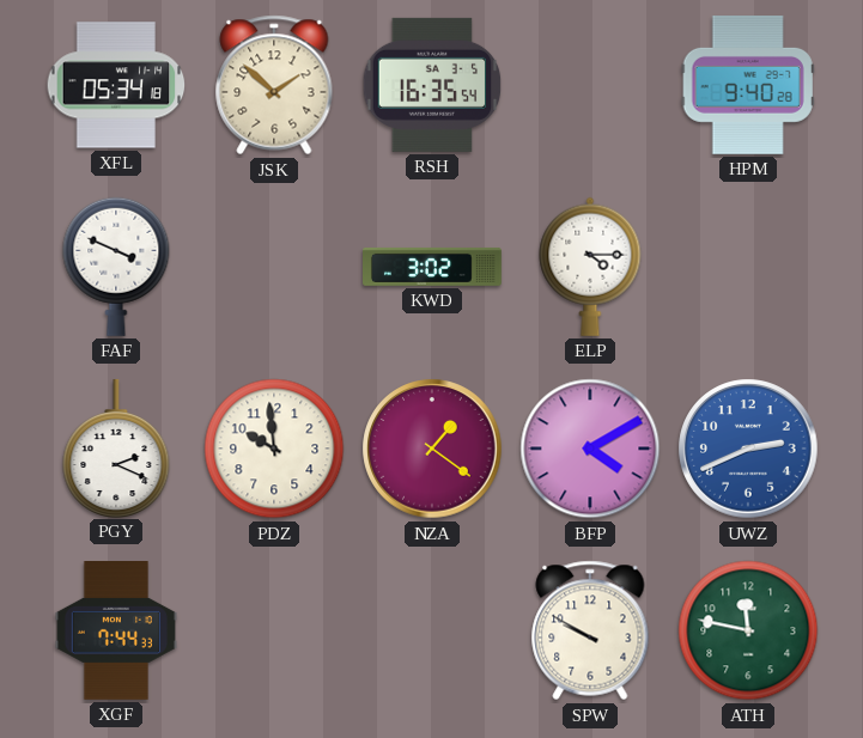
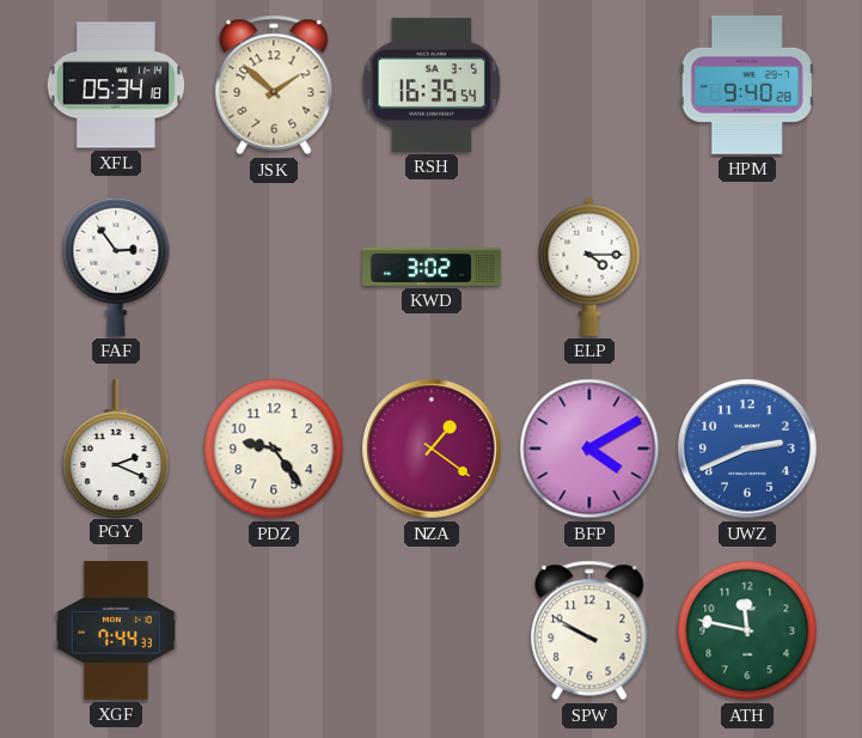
FAF: 3:49 -> 2:54
PDZ: 9:59 -> 9:24
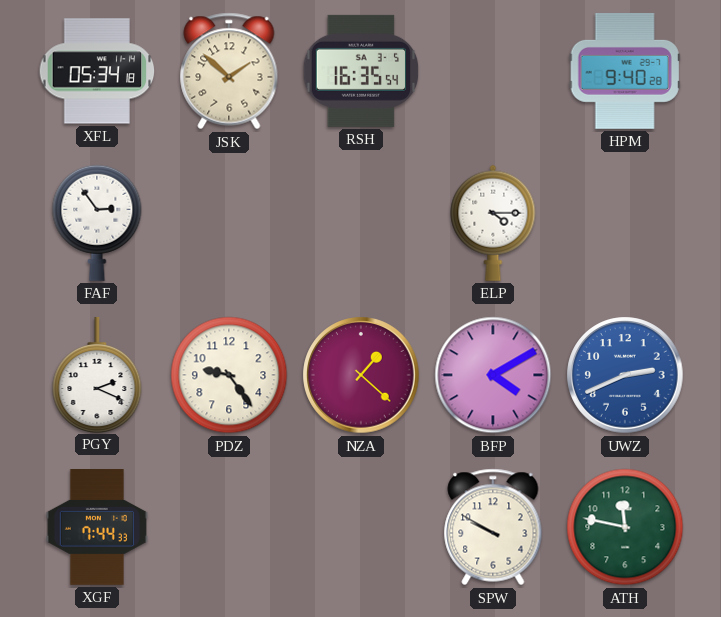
KWD: 3:02 -> none
NZA: 1:21 -> 1:22
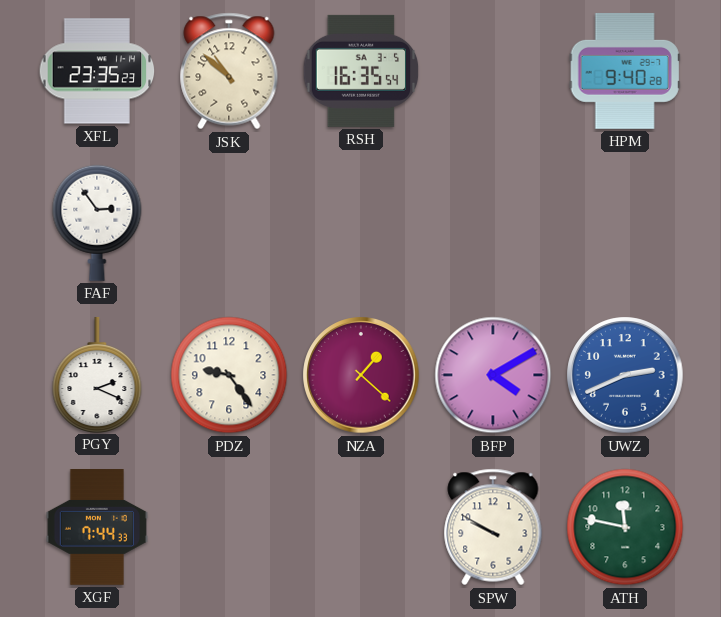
XFL: 05:34 -> 23:35
JSK: 1:52 -> 10:52
ELP: 4:15 -> none
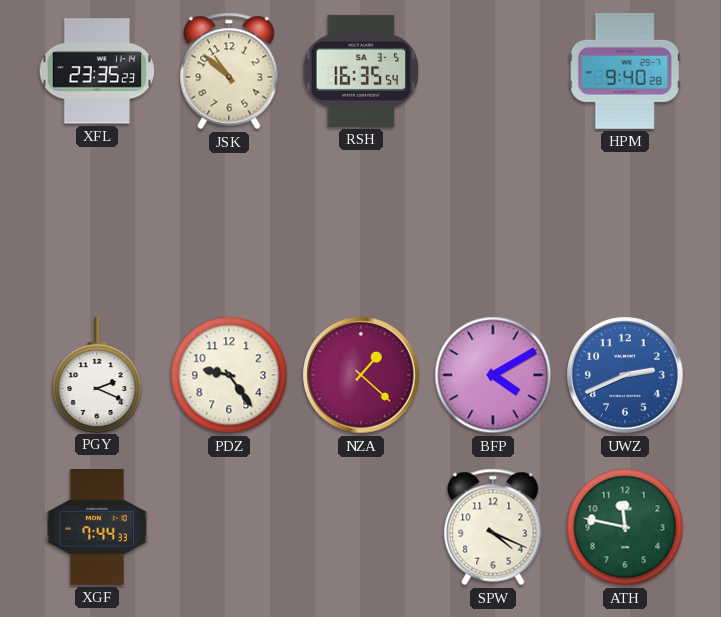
FAF: 2:54 -> none
SPW: 9:50 -> 4:19
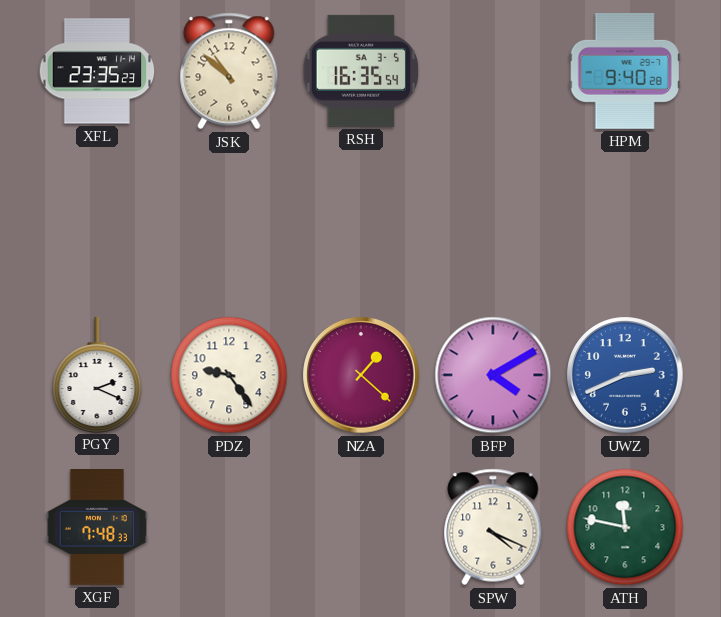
XGF: 7:44 -> 7:48
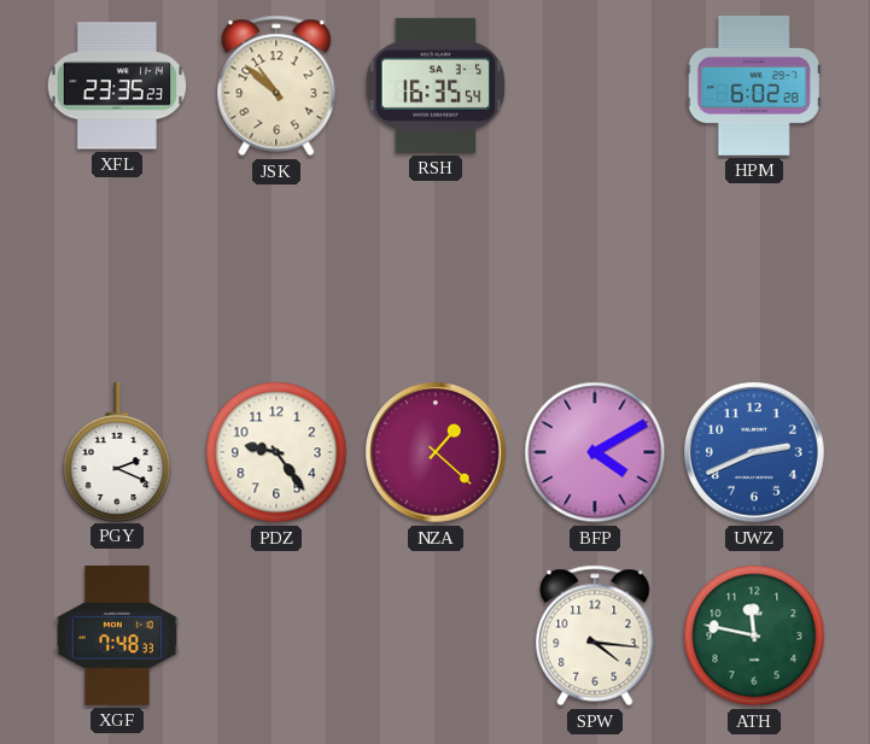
HPM: 9:40 -> 6:02
SPW: 4:19 -> 4:16
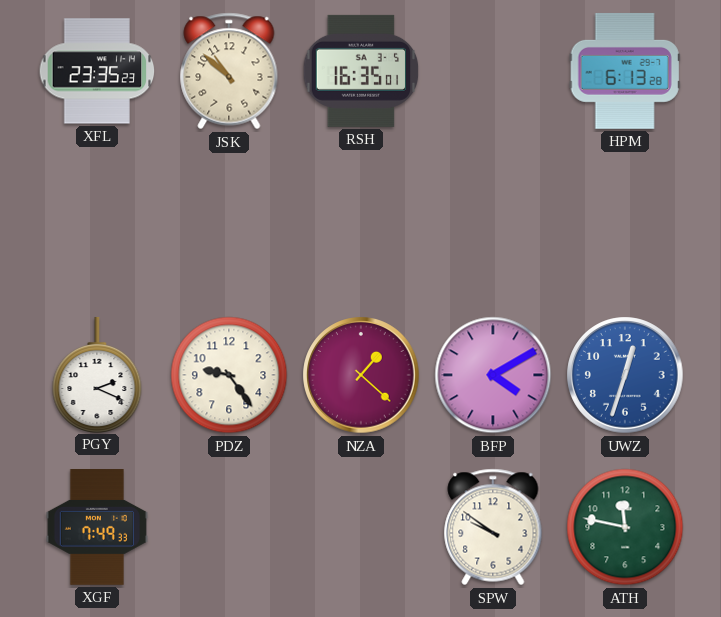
RSH: 16:35:54 -> 16:35:01
HPM: 6:02 -> 6:13
UWZ: 2:41 -> 12:33
XGF: 7:48 -> 7:49
SPW: 4:16 -> 9:51
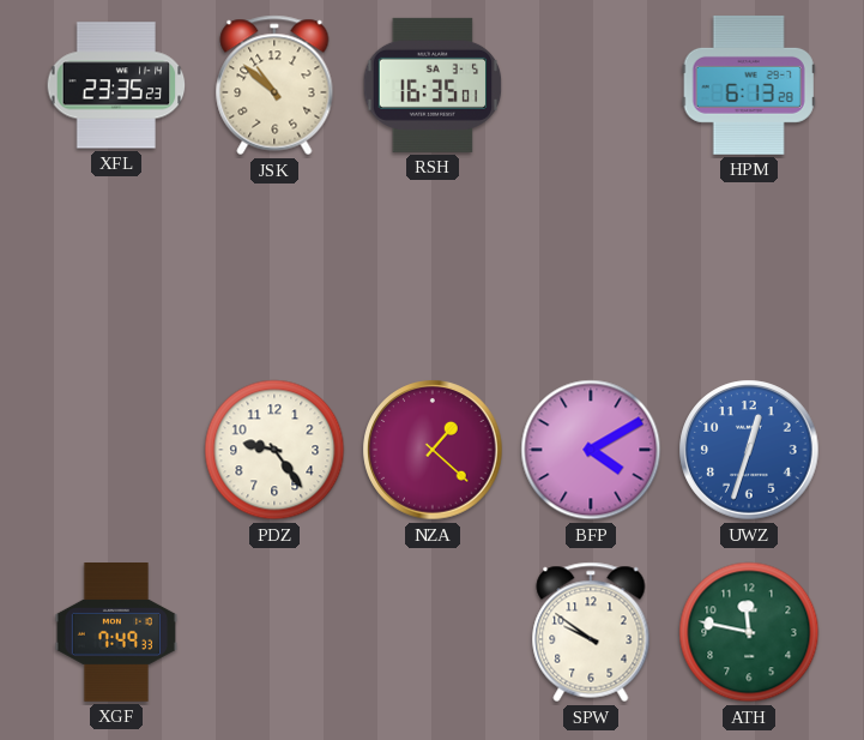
PGY: 2:19 -> none
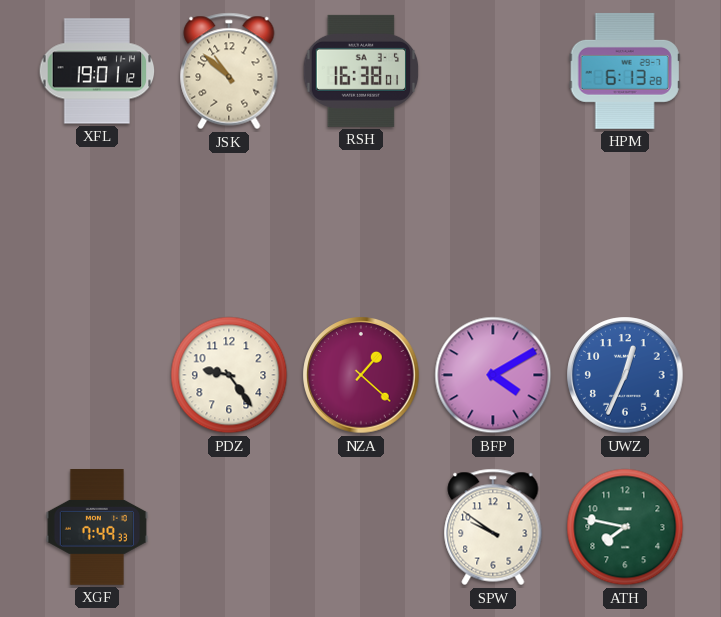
XFL: 23:35 -> 19:01
RSH: 16:35 -> 16:38
UWZ: 12:33 -> 12:34
ATH: 11:47 -> 7:47
